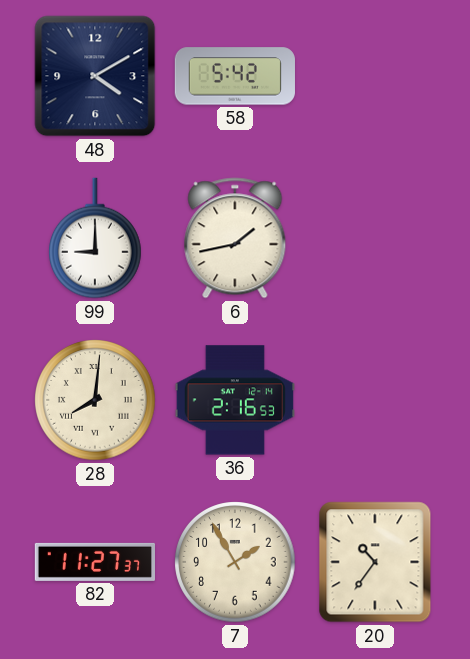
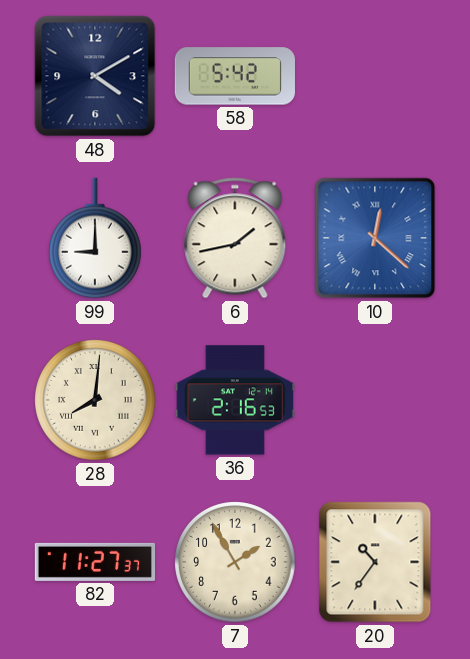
10: none -> 12:22
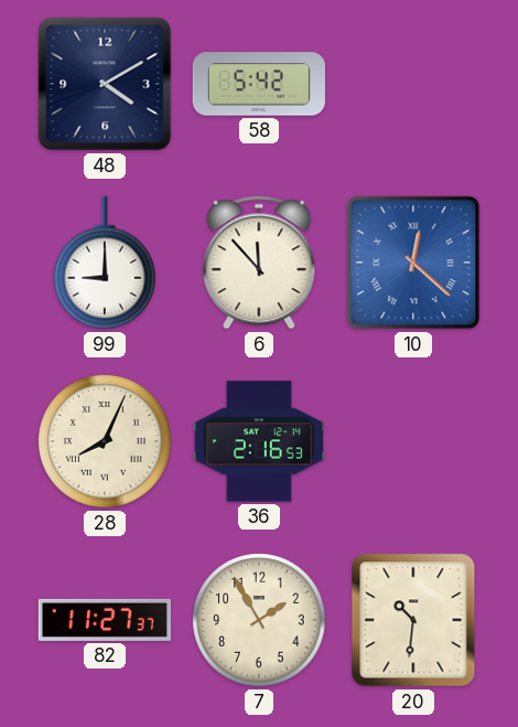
6: 1:43 -> 11:53
28: 8:01 -> 8:04
20: 10:36 -> 10:31
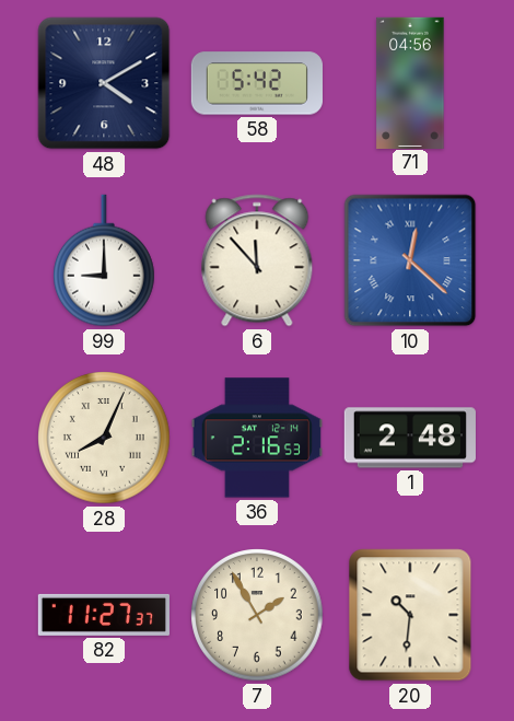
71: none -> 04:56
1: none -> 2:48
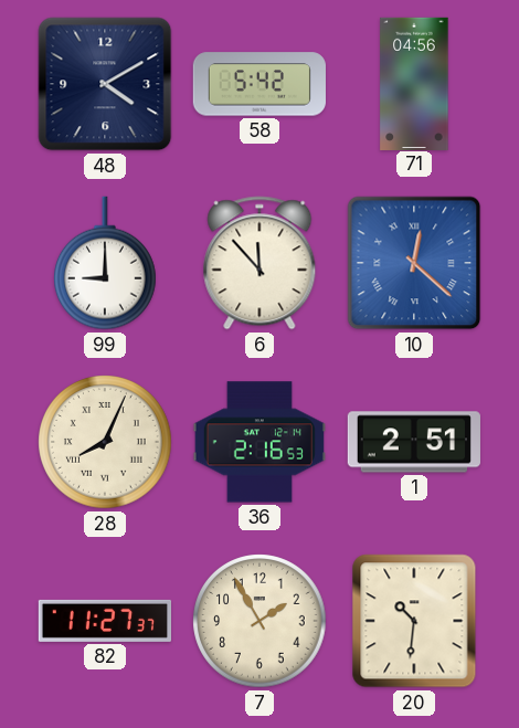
1: 2:48 -> 2:51
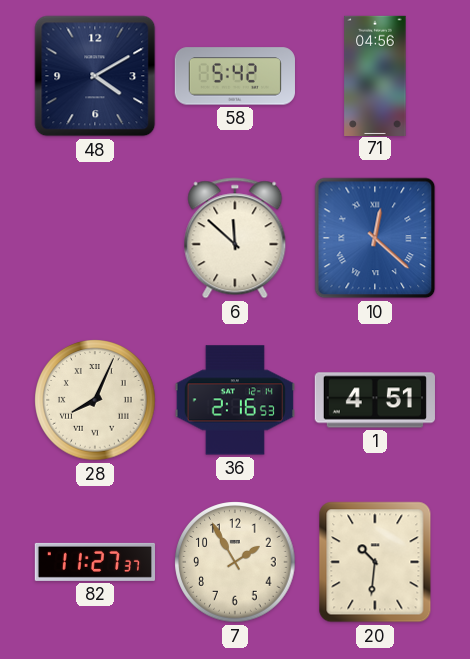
99: 9:00 -> none
6: 11:53 -> 11:52
1: 2:51 -> 4:51
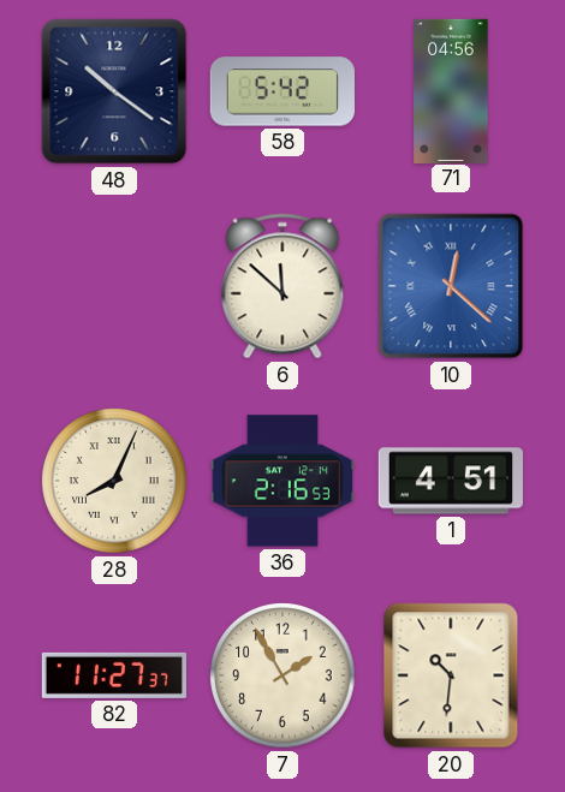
48: 4:10 -> 10:21
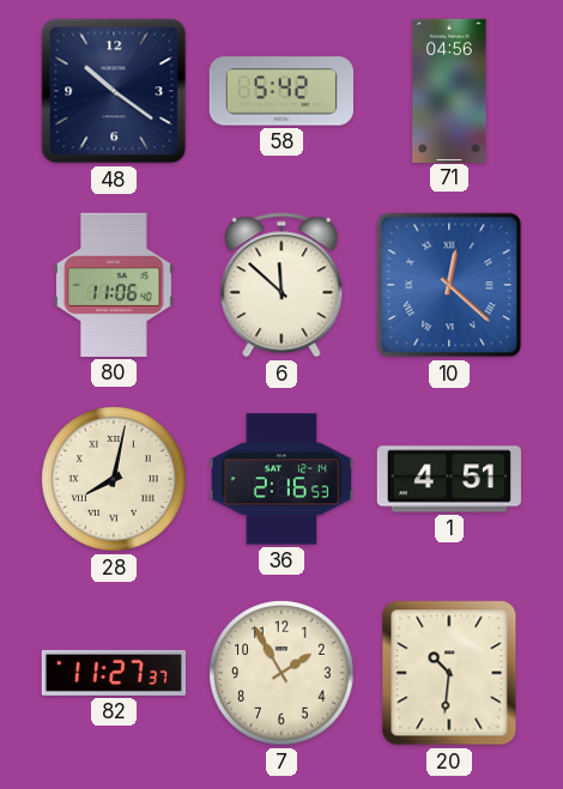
80: none -> 11:06
28: 8:04 -> 8:02
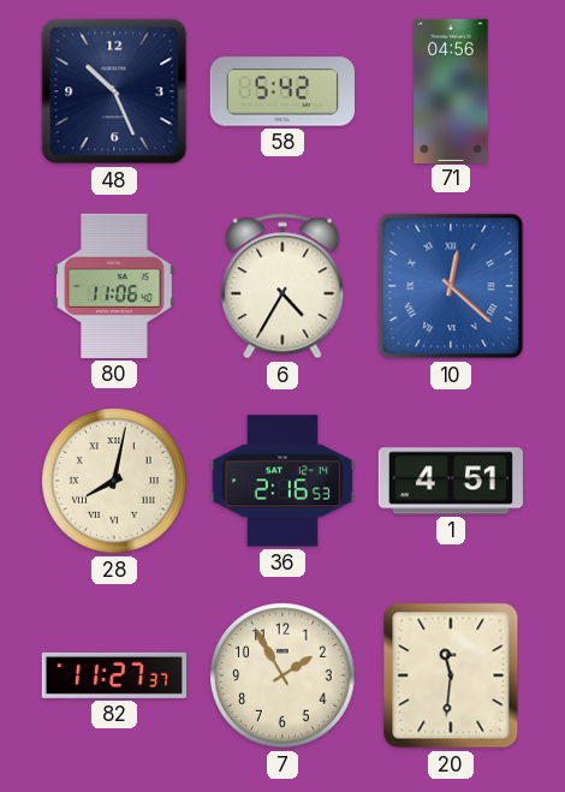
48: 10:21 -> 10:26
6: 11:52 -> 4:35
20: 10:31 -> 11:31
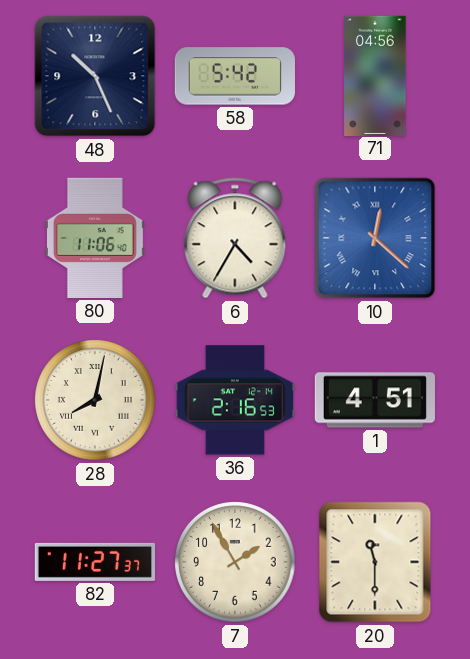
20: 11:31 -> 11:30
